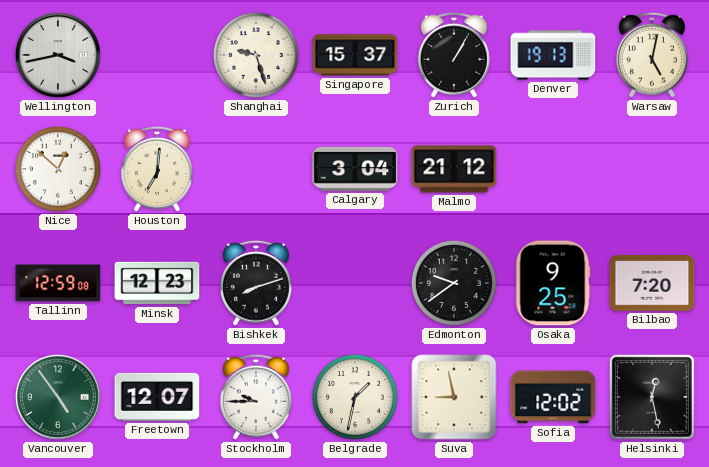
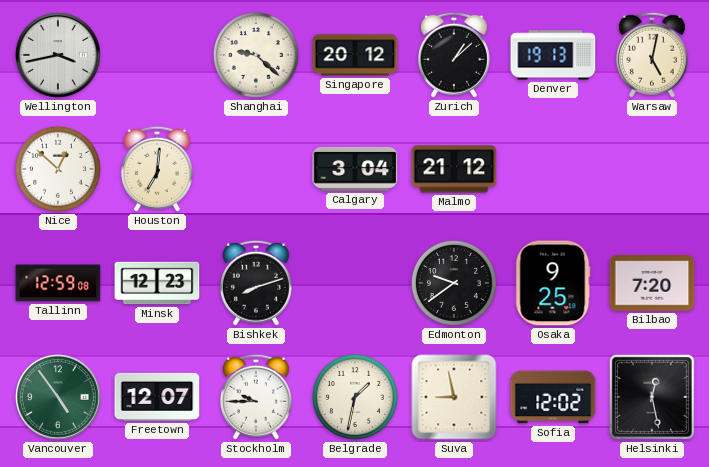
Shanghai: 9:27 -> 9:22
Singapore: 15:37 -> 20:12
Zurich: 1:05 -> 1:08
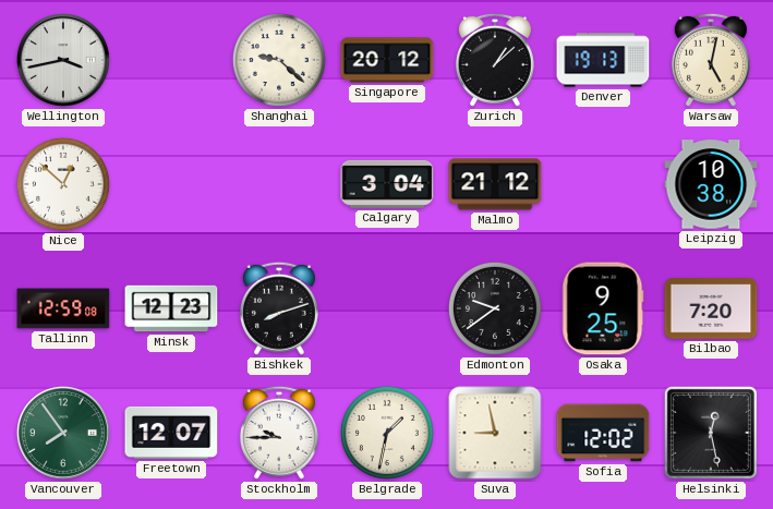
Houston: 7:01 -> none
Leipzig: none -> 10:38
Vancouver: 4:54 -> 7:54
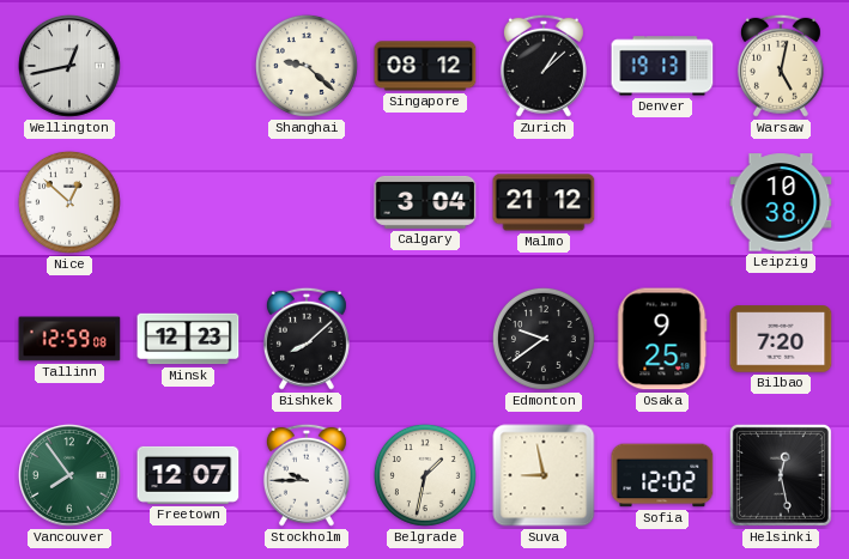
Wellington: 3:43 -> 12:43
Singapore: 20:12 -> 08:12
Bishkek: 8:12 -> 8:08
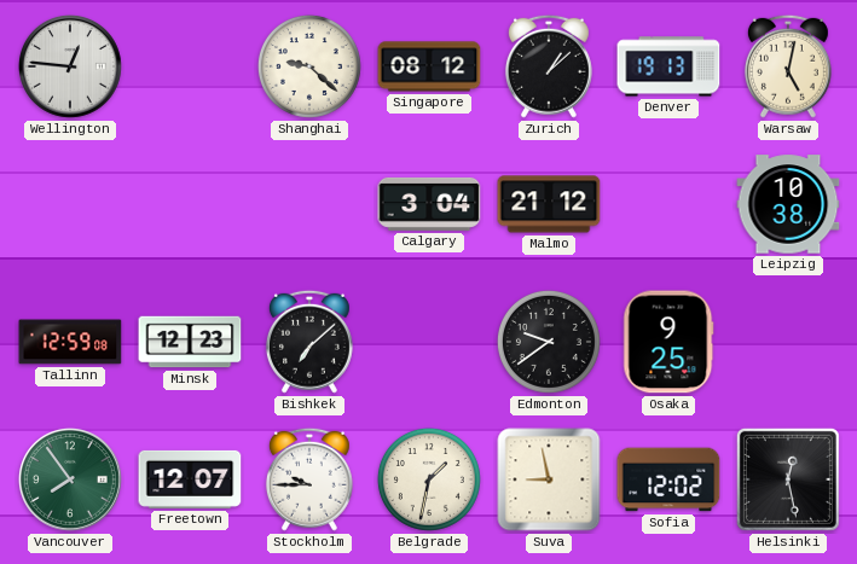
Wellington: 12:43 -> 12:46
Nice: 12:52 -> none
Bishkek: 8:08 -> 7:08
Bilbao: 7:20 -> none
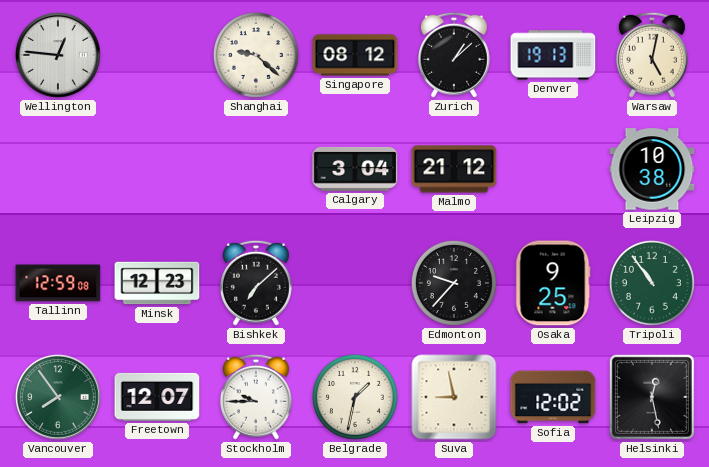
Edmonton: 9:39 -> 9:37
Tripoli: none -> 10:54
